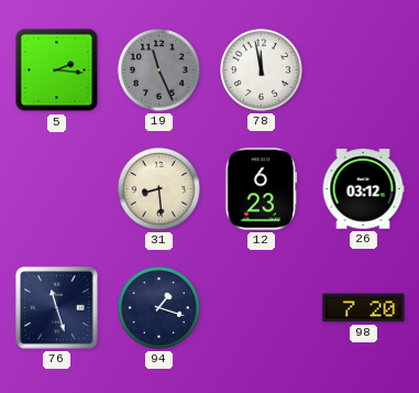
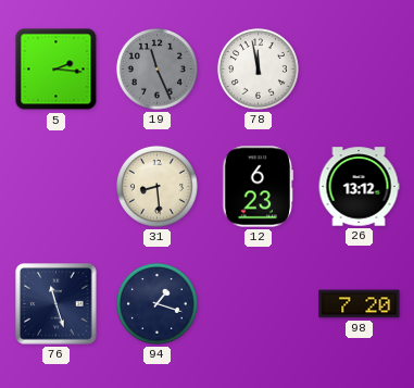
26: 03:12 -> 13:12
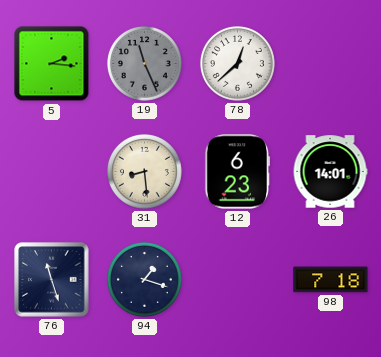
78: 11:58 -> 12:38
26: 13:12 -> 14:01
98: 7:20 -> 7:18
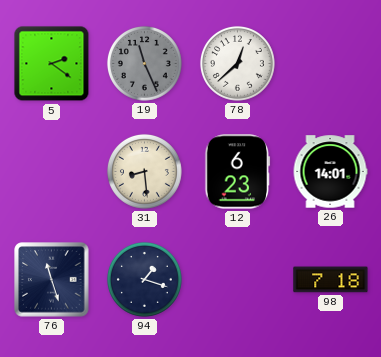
5: 2:16 -> 2:21
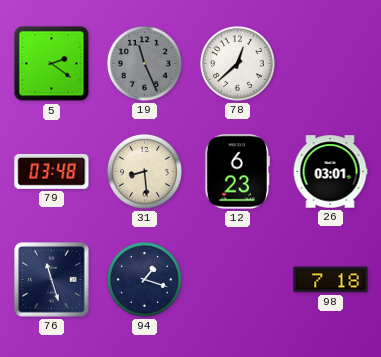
79: none -> 03:48
26: 14:01 -> 03:01
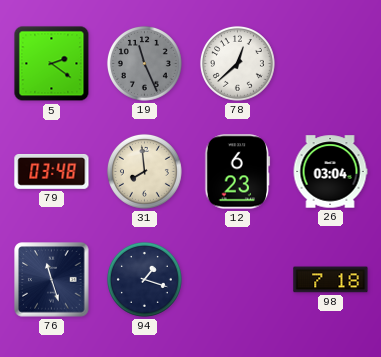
31: 8:29 -> 7:59
26: 03:01 -> 03:04
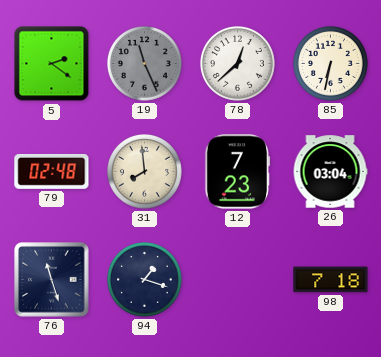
85: none -> 6:32
79: 03:48 -> 02:48
12: 6:23 -> 7:23
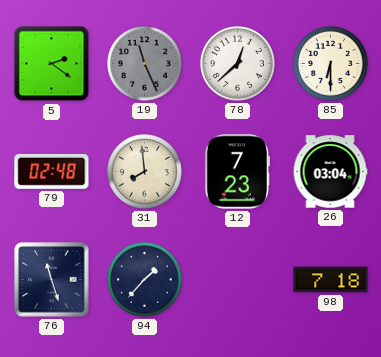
85: 6:32 -> 6:30
94: 1:18 -> 1:37
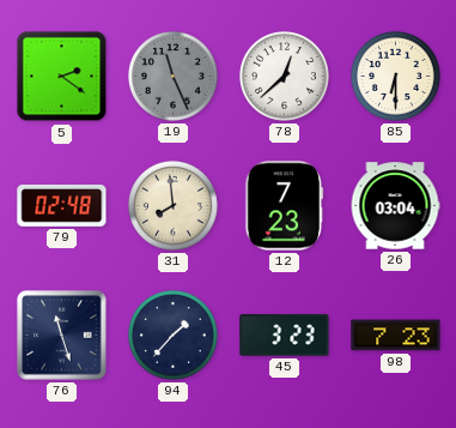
45: none -> 3:23
98: 7:18 -> 7:23
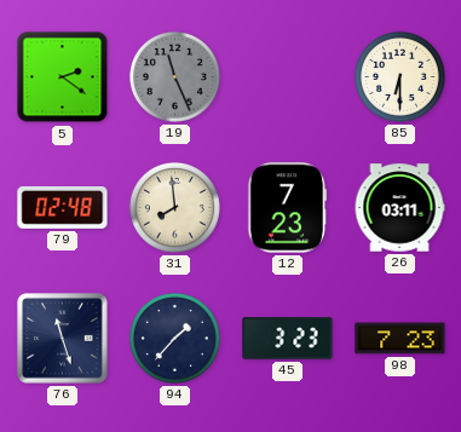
78: 12:38 -> none
26: 03:04 -> 03:11
